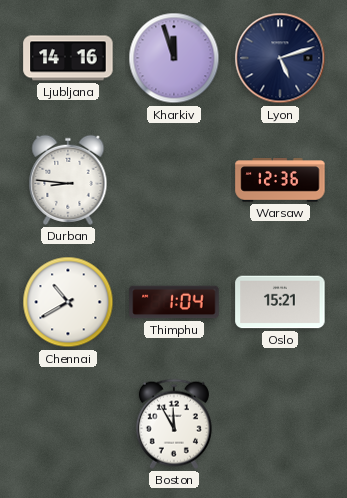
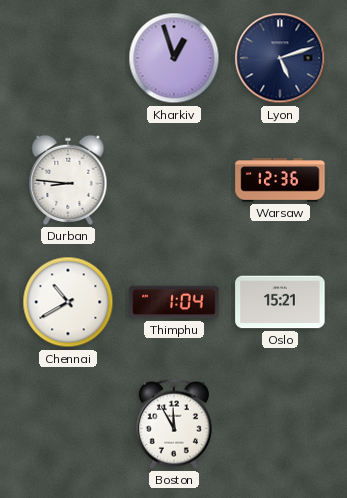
Ljubljana: 14:16 -> none
Kharkiv: 11:57 -> 12:57
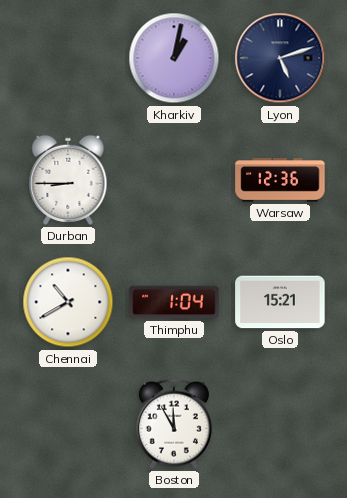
Kharkiv: 12:57 -> 1:02
Durban: 8:46 -> 8:45
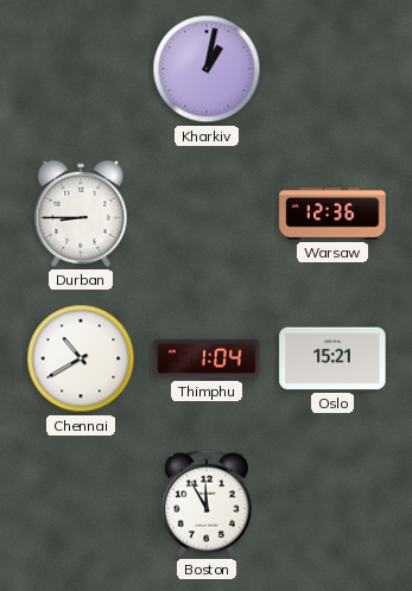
Lyon: 5:12 -> none
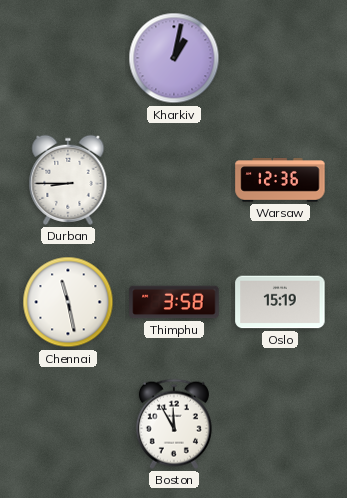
Chennai: 10:40 -> 11:28
Thimphu: 1:04 -> 3:58
Oslo: 15:21 -> 15:19
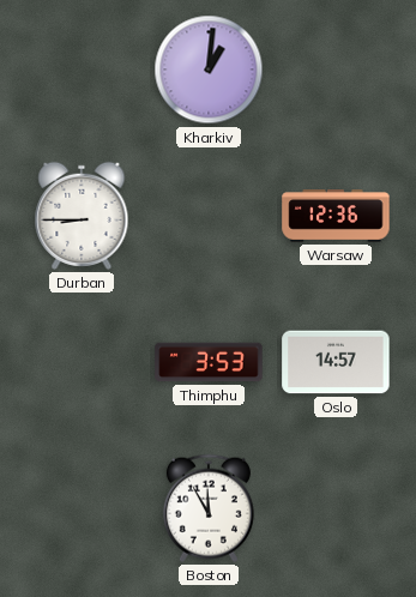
Kharkiv: 1:02 -> 1:01
Chennai: 11:28 -> none
Thimphu: 3:58 -> 3:53
Oslo: 15:19 -> 14:57
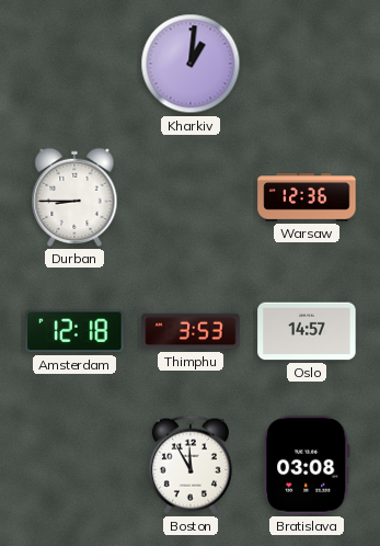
Amsterdam: none -> 12:18
Bratislava: none -> 03:08
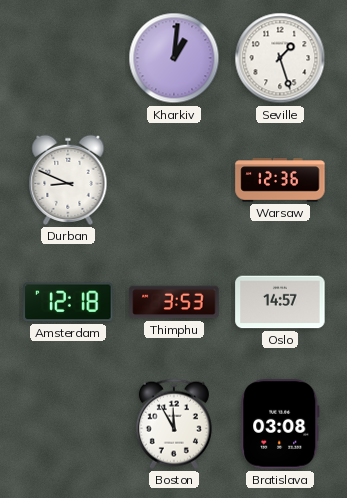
Seville: none -> 1:27
Durban: 8:45 -> 8:49
